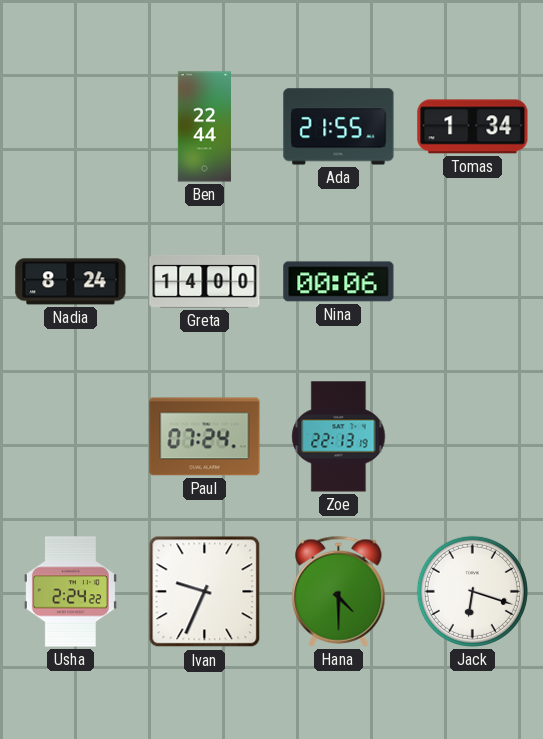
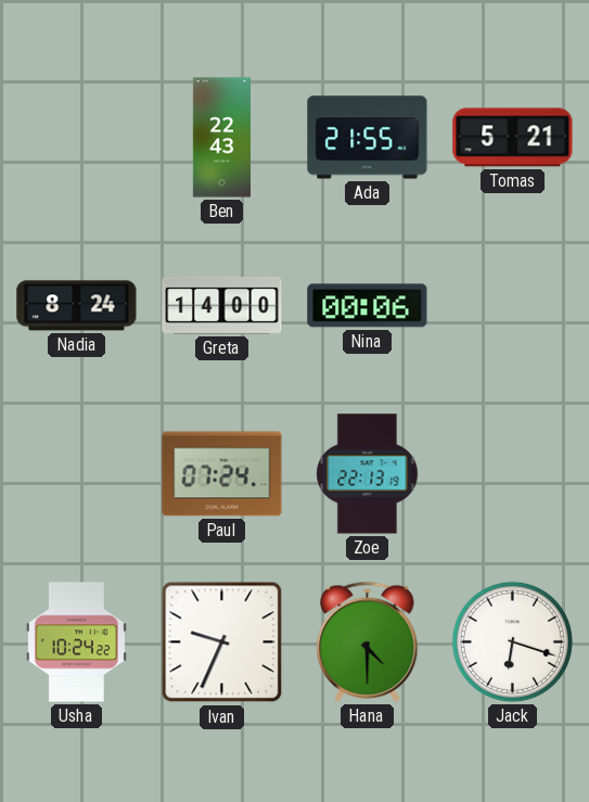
Ben: 22:44 -> 22:43
Tomas: 1:34 -> 5:21
Usha: 2:24 -> 10:24
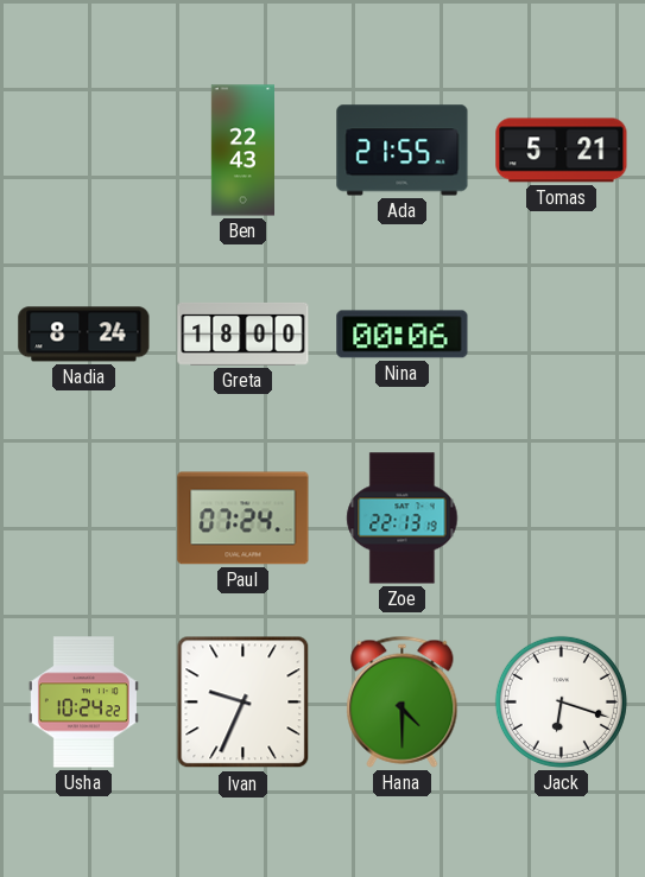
Greta: 14:00 -> 18:00
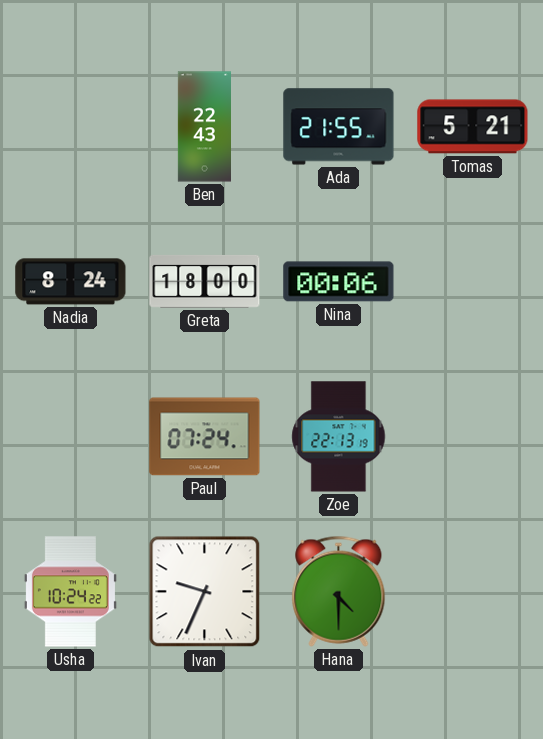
Jack: 6:18 -> none
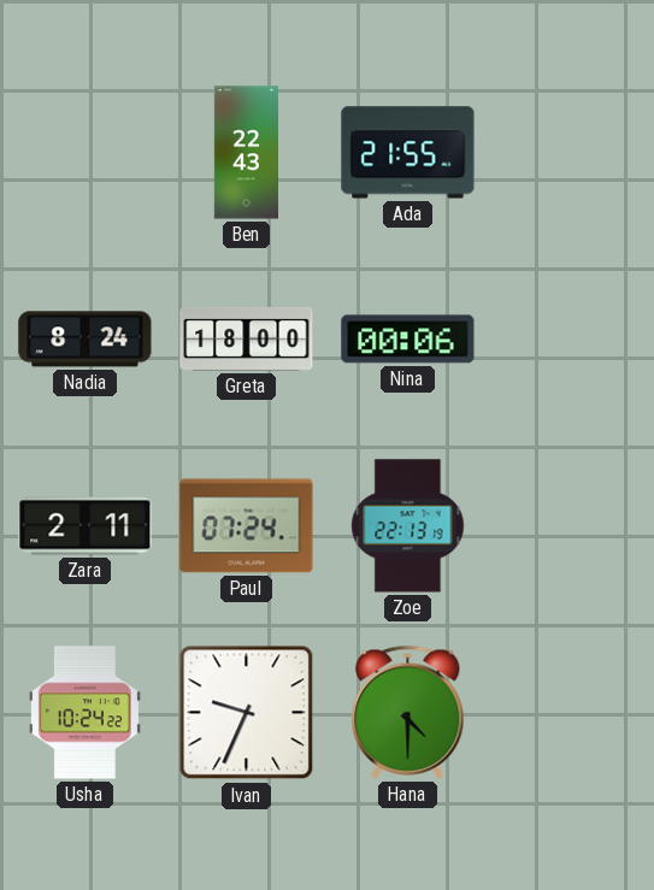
Tomas: 5:21 -> none
Zara: none -> 2:11
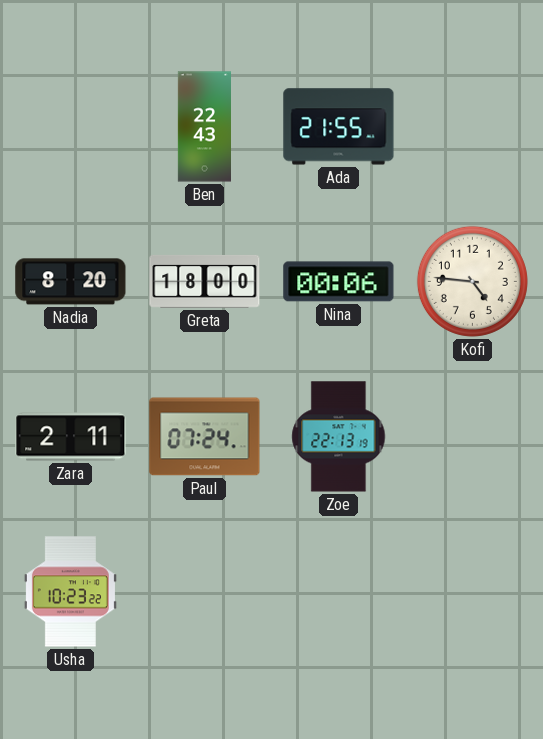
Nadia: 8:24 -> 8:20
Kofi: none -> 4:46
Usha: 10:24 -> 10:23
Ivan: 9:34 -> none
Hana: 4:30 -> none
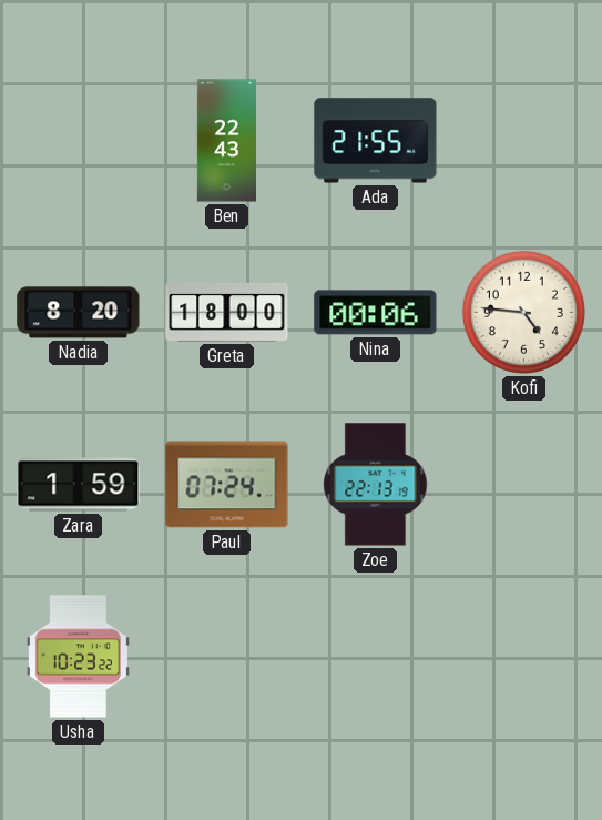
Zara: 2:11 -> 1:59
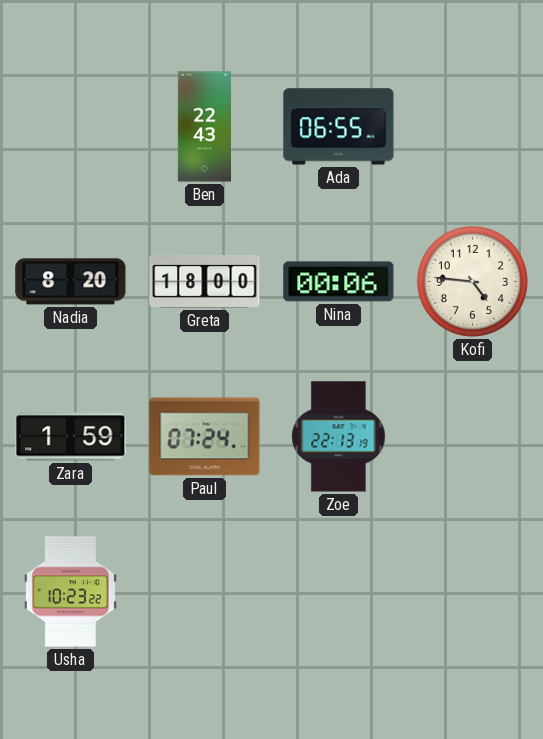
Ada: 21:55 -> 06:55
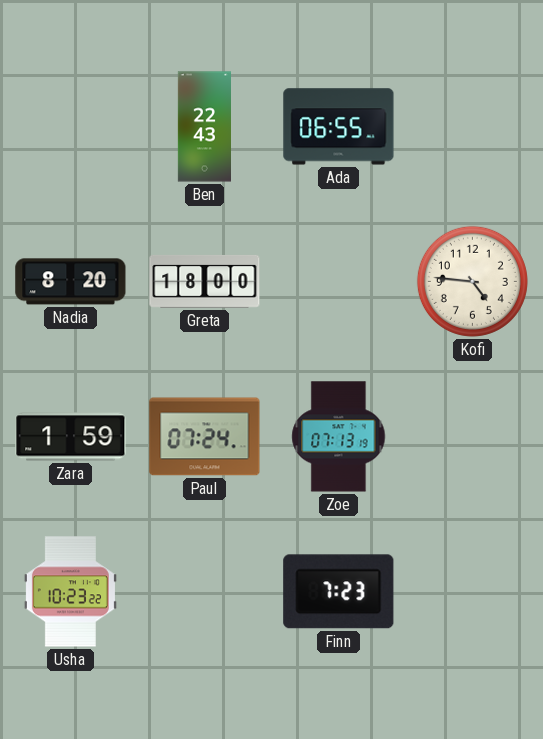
Nina: 00:06 -> none
Zoe: 22:13 -> 07:13
Finn: none -> 7:23
